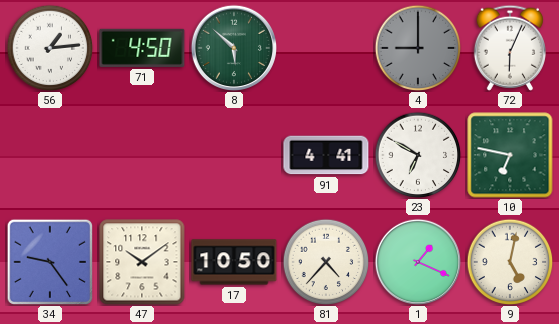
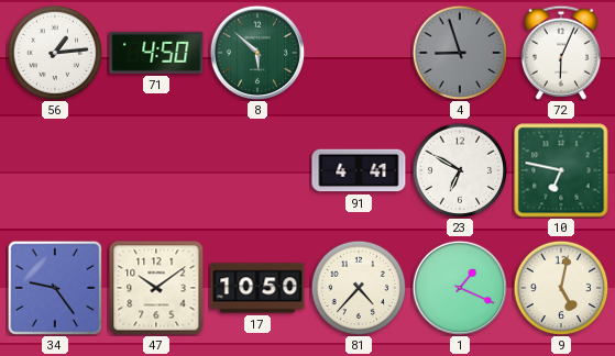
4: 9:00 -> 8:57
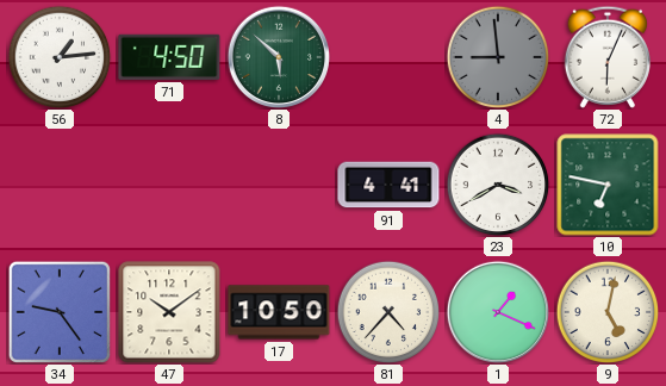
4: 8:57 -> 8:59
23: 6:50 -> 3:40
